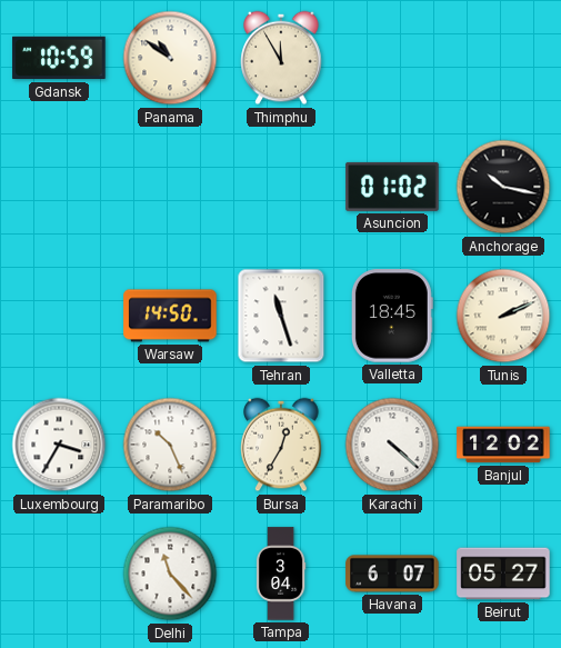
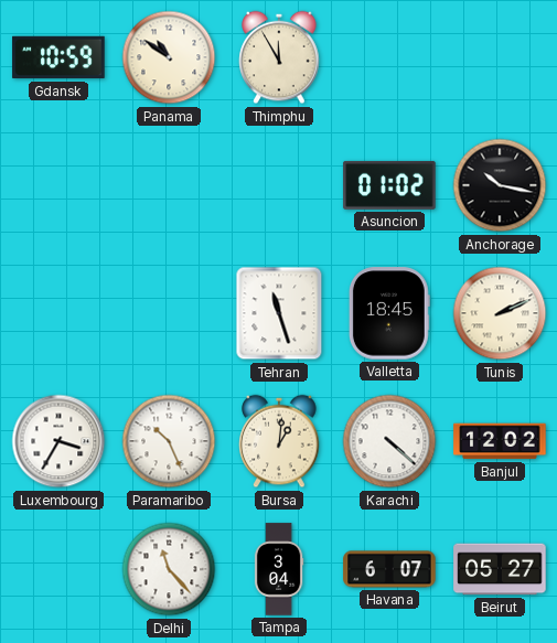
Warsaw: 14:50 -> none
Bursa: 12:35 -> 1:01
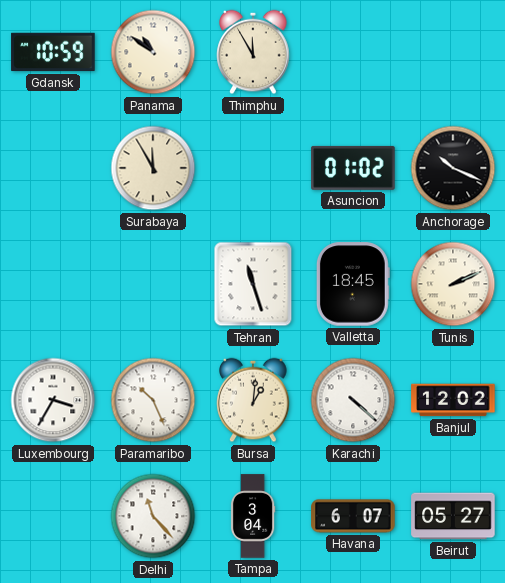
Surabaya: none -> 11:55
Anchorage: 10:17 -> 10:19
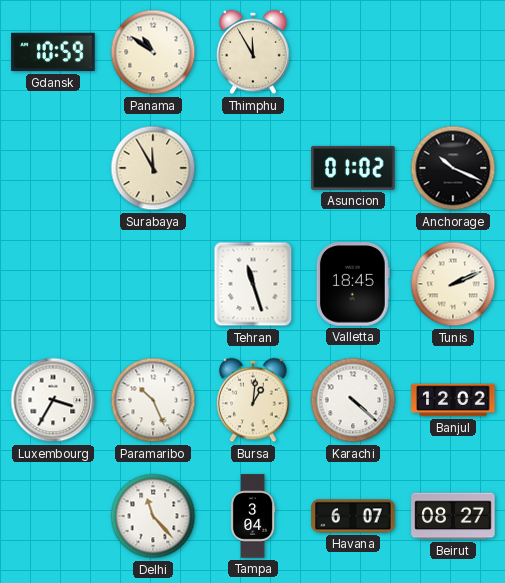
Beirut: 05:27 -> 08:27
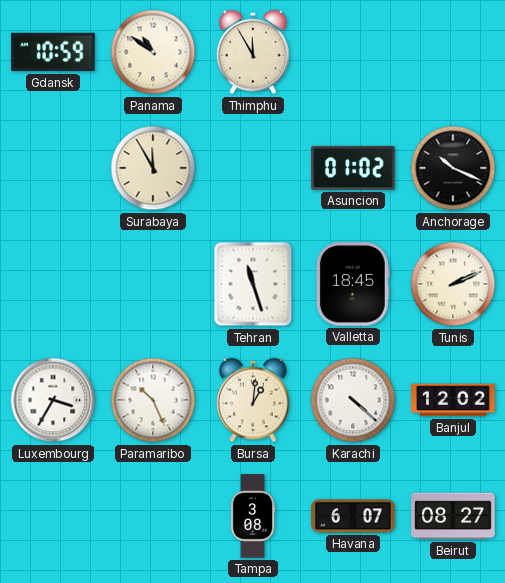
Delhi: 11:23 -> none
Tampa: 3:04 -> 3:08
